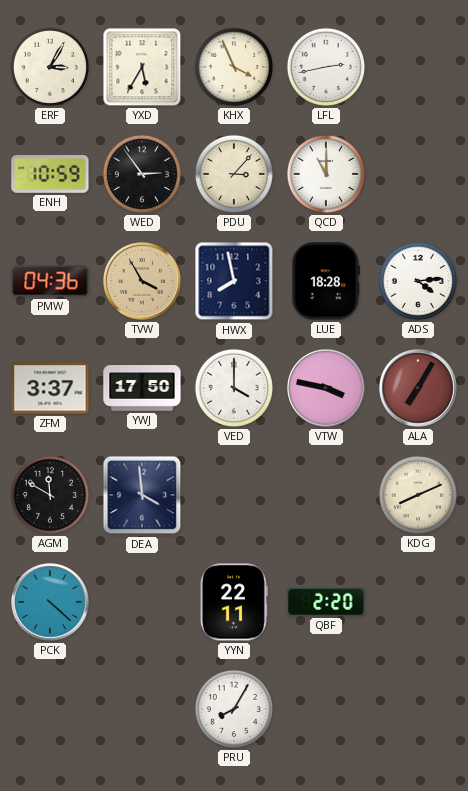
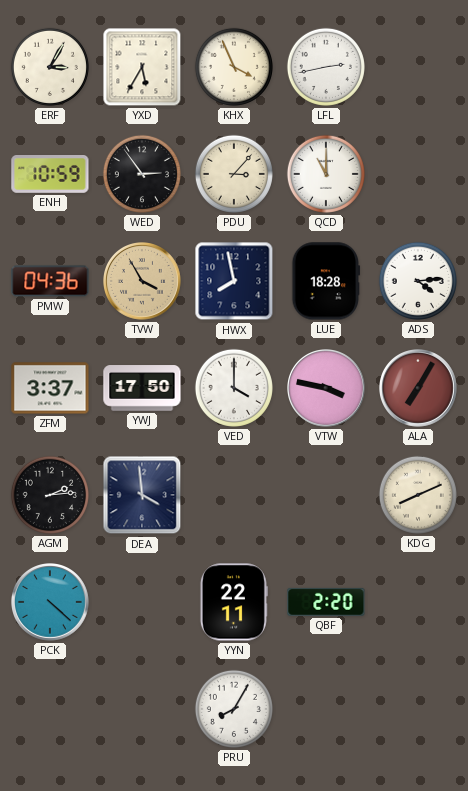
AGM: 11:50 -> 2:14
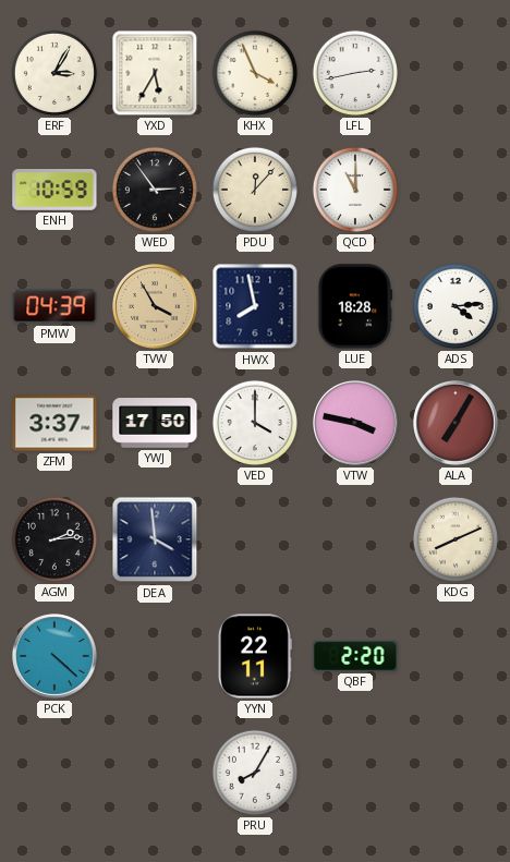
PDU: 3:07 -> 12:07
PMW: 04:36 -> 04:39
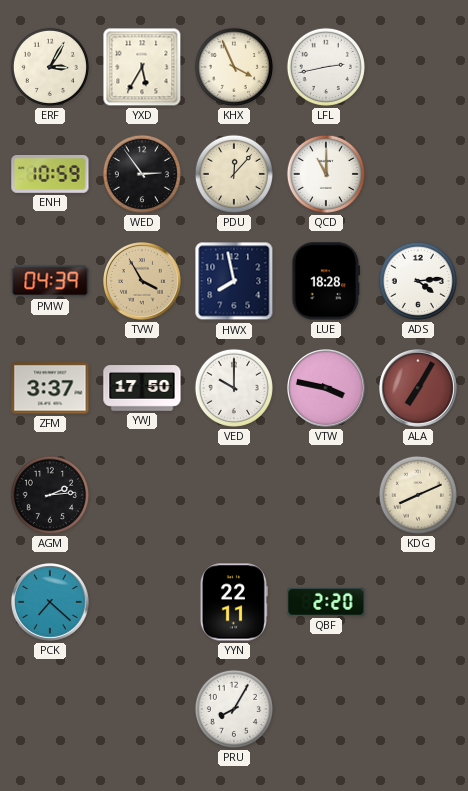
VED: 4:00 -> 10:00
DEA: 3:59 -> none
PCK: 4:22 -> 7:22
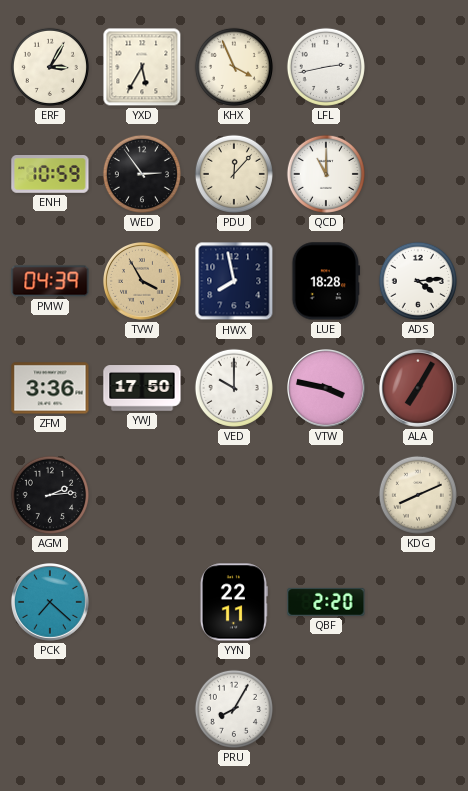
ZFM: 3:37 -> 3:36
